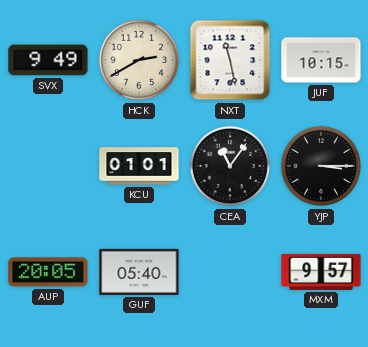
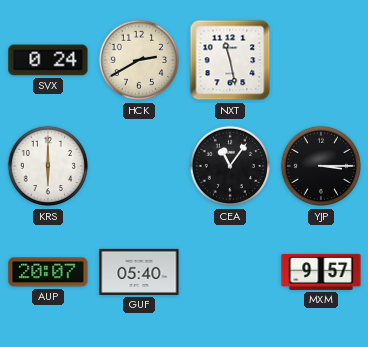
SVX: 9:49 -> 0:24
JUF: 10:15 -> none
KRS: none -> 6:00
KCU: 01:01 -> none
AUP: 20:05 -> 20:07
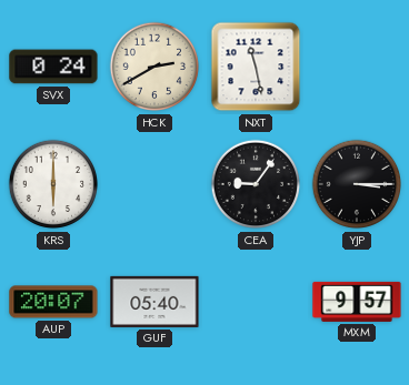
CEA: 11:06 -> 9:06
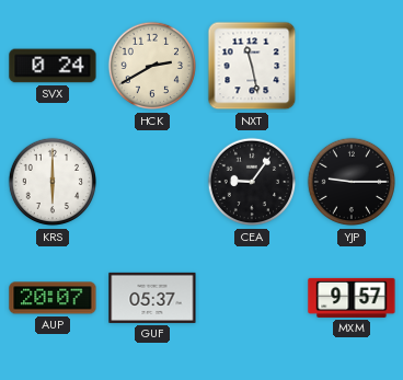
YJP: 3:15 -> 9:15
GUF: 05:40 -> 05:37
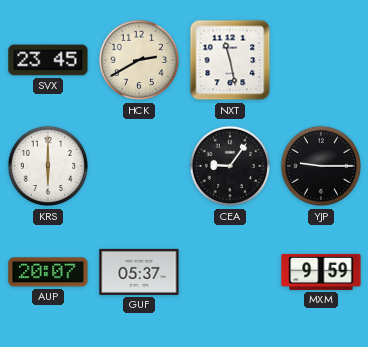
SVX: 0:24 -> 23:45
MXM: 9:57 -> 9:59
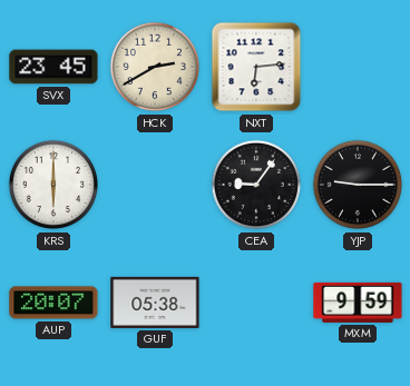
NXT: 11:28 -> 6:14
GUF: 05:37 -> 05:38
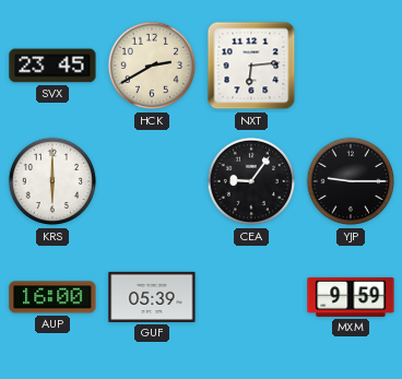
AUP: 20:07 -> 16:00
GUF: 05:38 -> 05:39
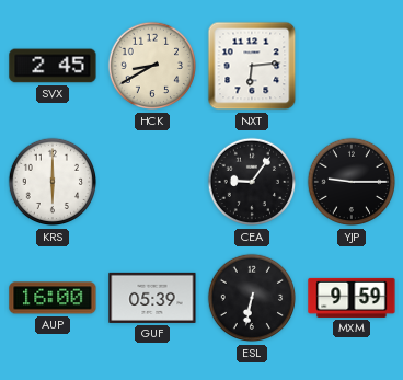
SVX: 23:45 -> 2:45
HCK: 2:40 -> 8:40
ESL: none -> 6:32
